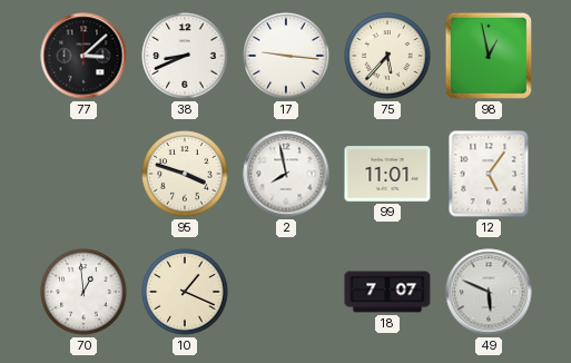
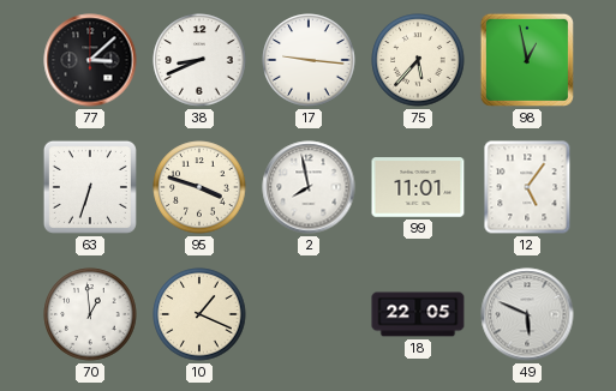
63: none -> 6:33
18: 7:07 -> 22:05
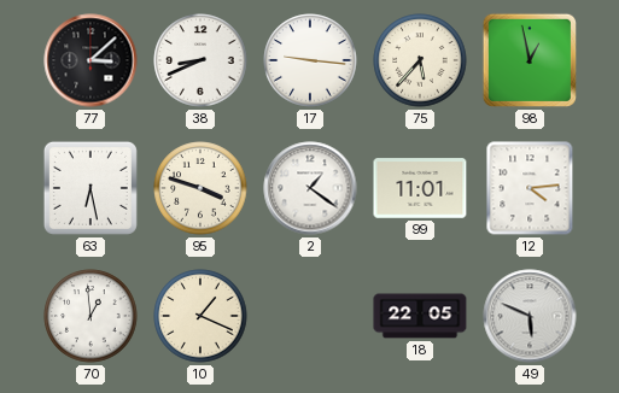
63: 6:33 -> 6:28
2: 7:58 -> 1:21
12: 5:06 -> 4:14
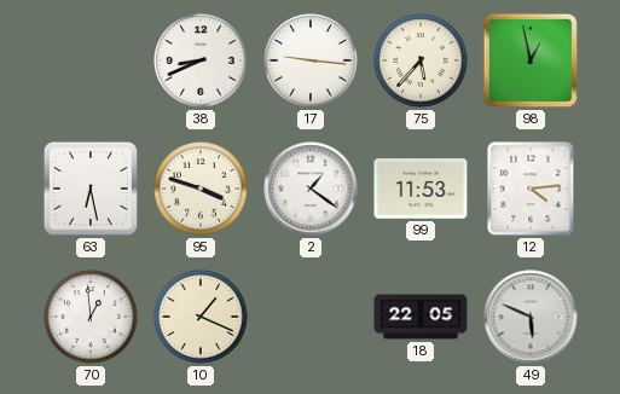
77: 3:08 -> none
99: 11:01 -> 11:53
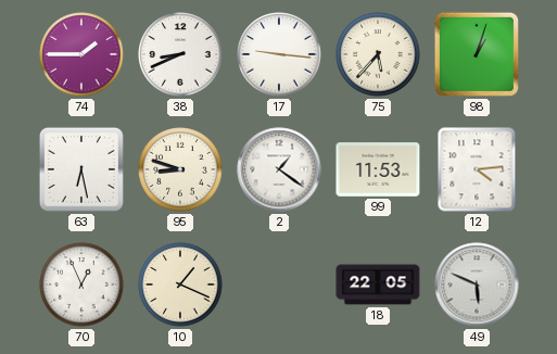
74: none -> 1:45
98: 12:58 -> 1:03
95: 3:48 -> 8:48
70: 12:59 -> 12:56
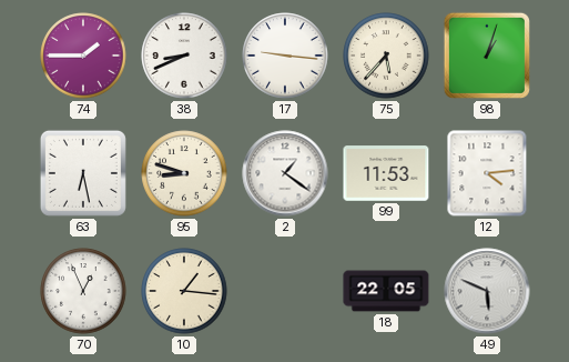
10: 1:19 -> 1:16
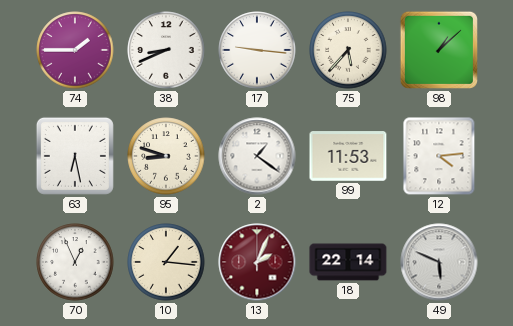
98: 1:03 -> 1:08
13: none -> 2:04
18: 22:05 -> 22:14
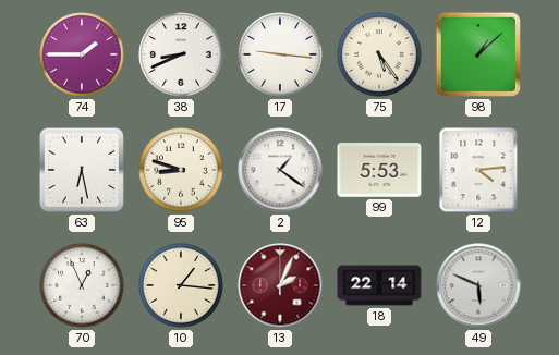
75: 5:37 -> 5:24
99: 11:53 -> 5:53
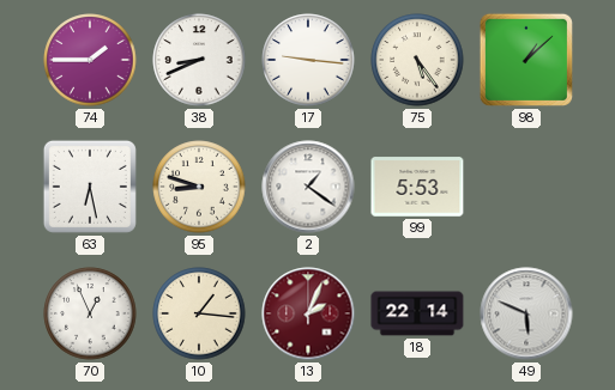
12: 4:14 -> none
